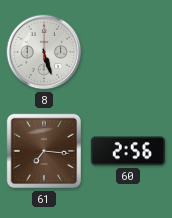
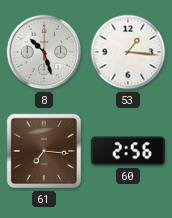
8: 5:27 -> 10:27
53: none -> 1:16
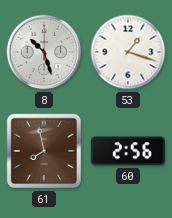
53: 1:16 -> 1:18
61: 7:16 -> 7:58
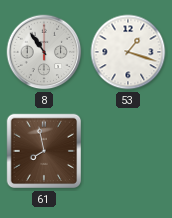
8: 10:27 -> 10:54
60: 2:56 -> none
